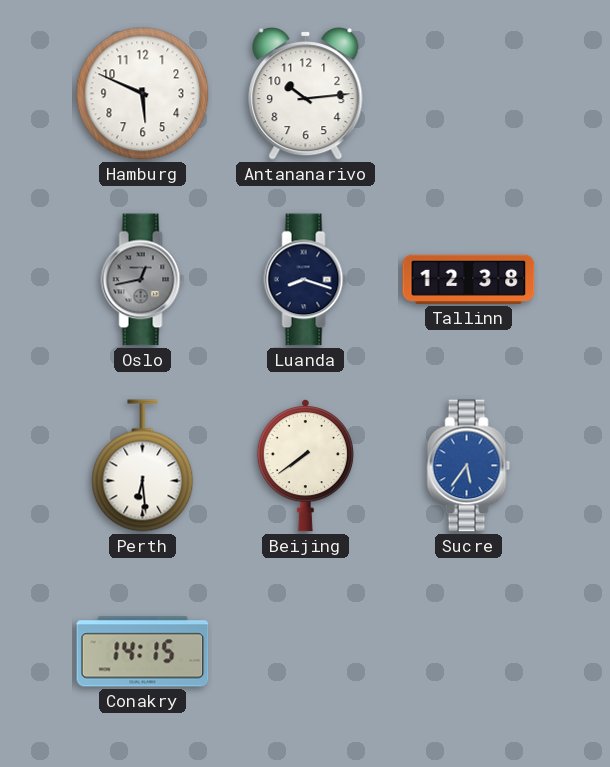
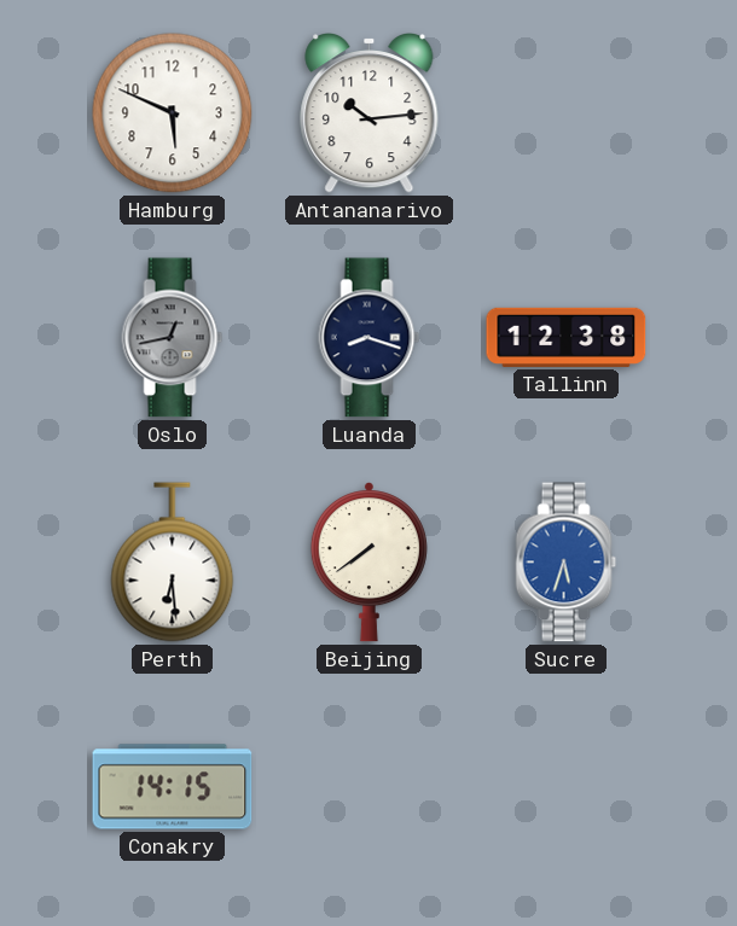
Sucre: 5:36 -> 5:33
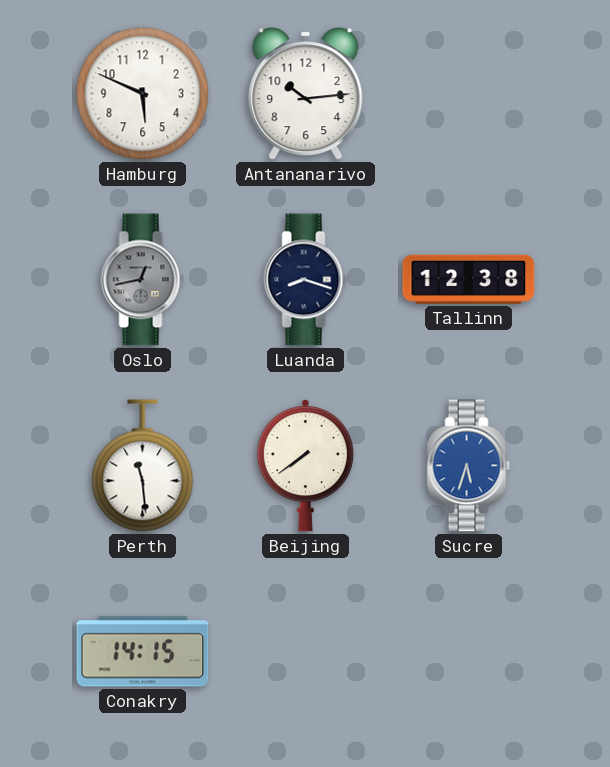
Perth: 6:29 -> 11:29
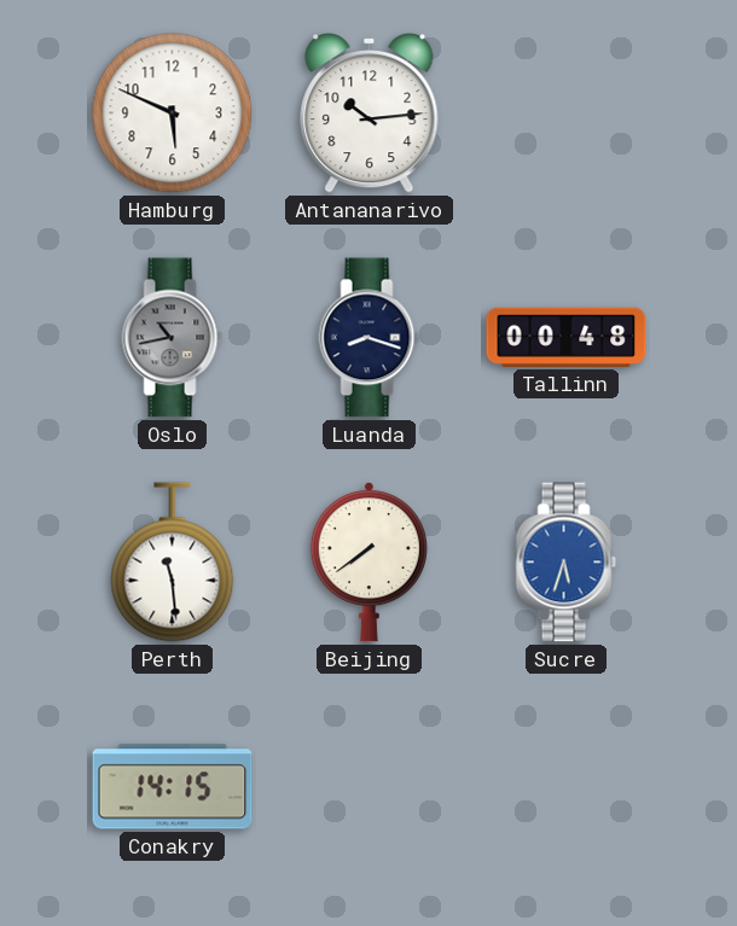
Oslo: 12:43 -> 10:43
Tallinn: 12:38 -> 00:48
